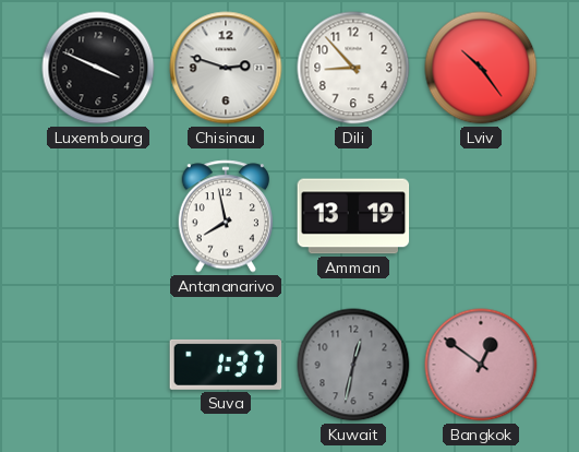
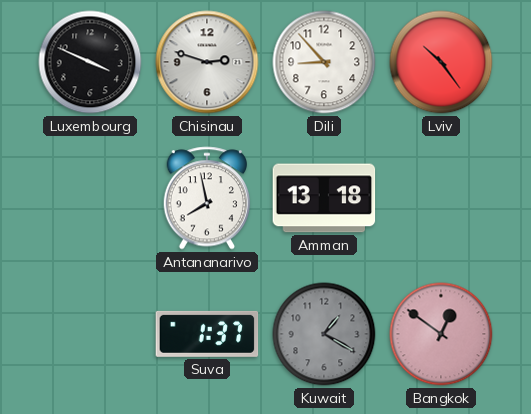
Amman: 13:19 -> 13:18
Kuwait: 12:32 -> 1:20
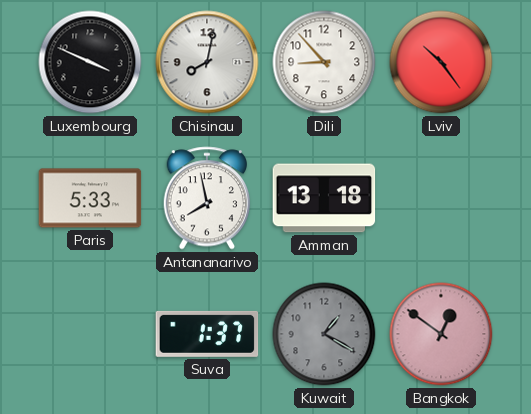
Chisinau: 2:48 -> 8:02
Paris: none -> 5:33
